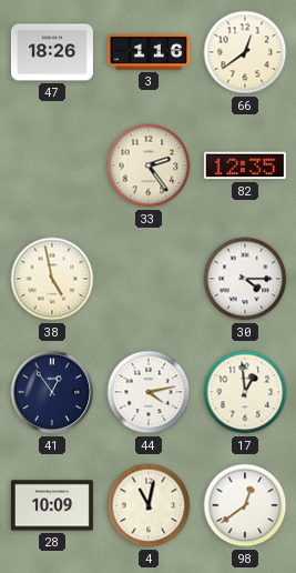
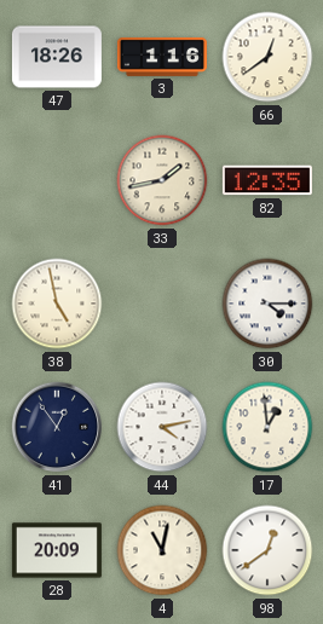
33: 2:24 -> 1:43
28: 10:09 -> 20:09
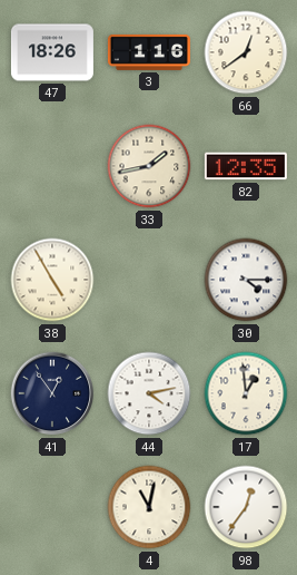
38: 4:58 -> 4:55
28: 20:09 -> none
98: 12:39 -> 12:36
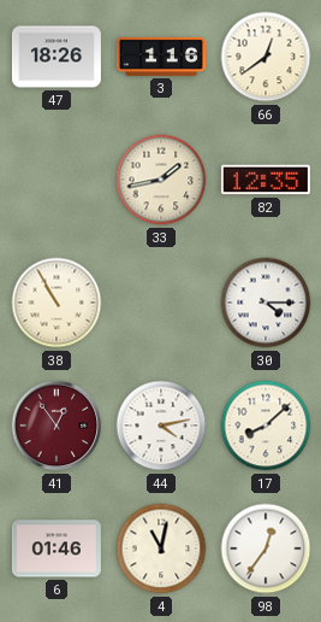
38: 4:55 -> 10:55
41 dial: navy -> burgundy
17: 12:59 -> 8:08
6: none -> 01:46
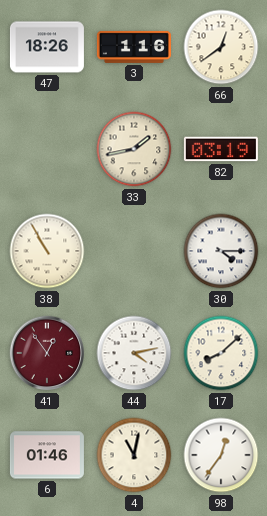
82: 12:35 -> 03:19
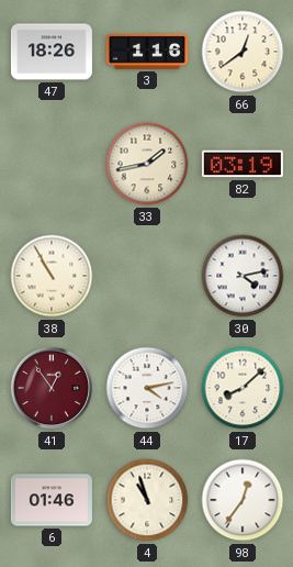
30: 4:15 -> 4:13
4: 11:02 -> 10:57
